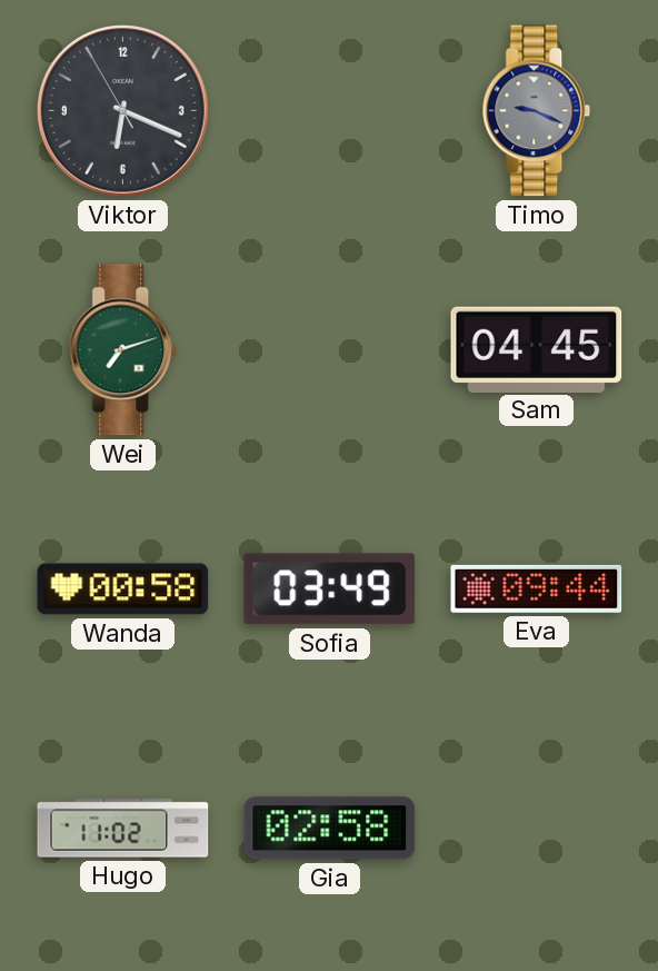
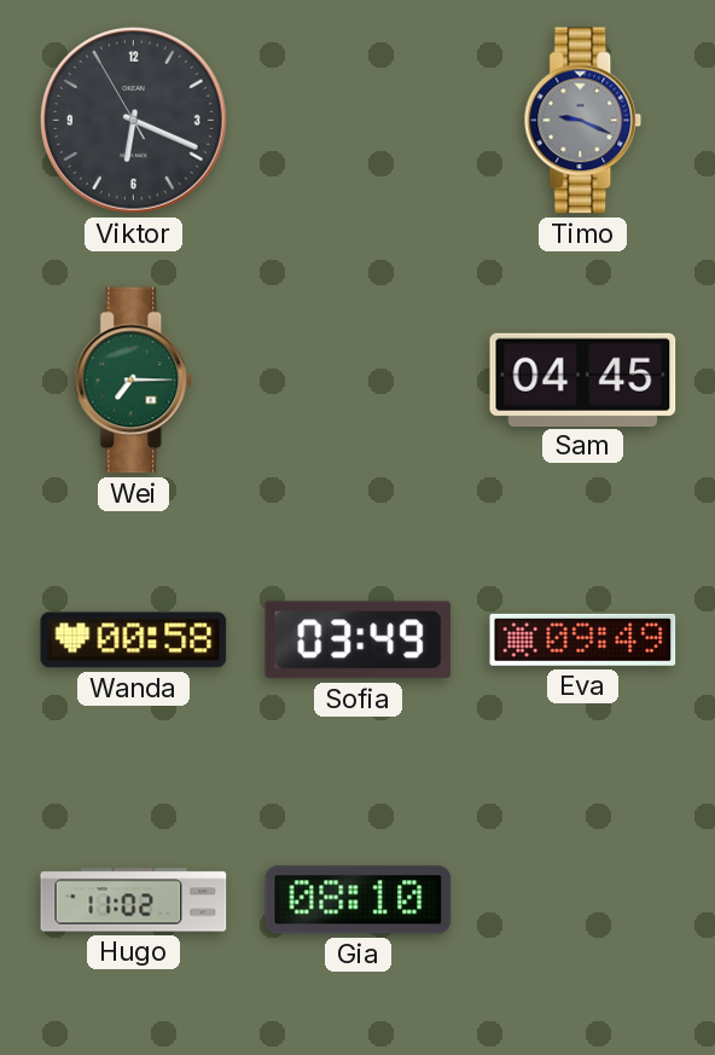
Wei: 7:12 -> 7:15
Eva: 09:44 -> 09:49
Gia: 02:58 -> 08:10
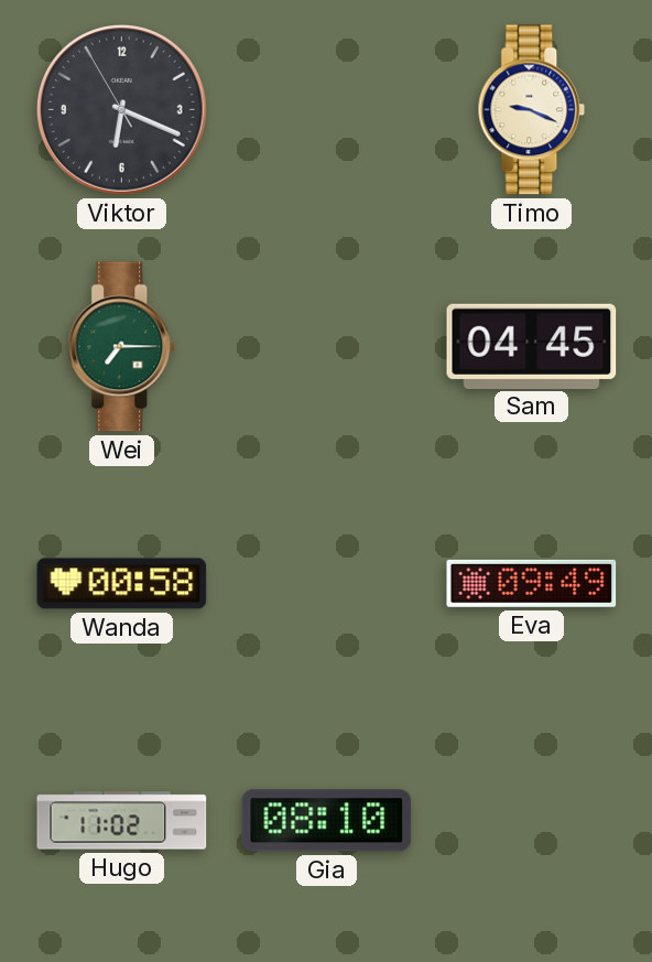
Timo dial: grey -> cream
Sofia: 03:49 -> none
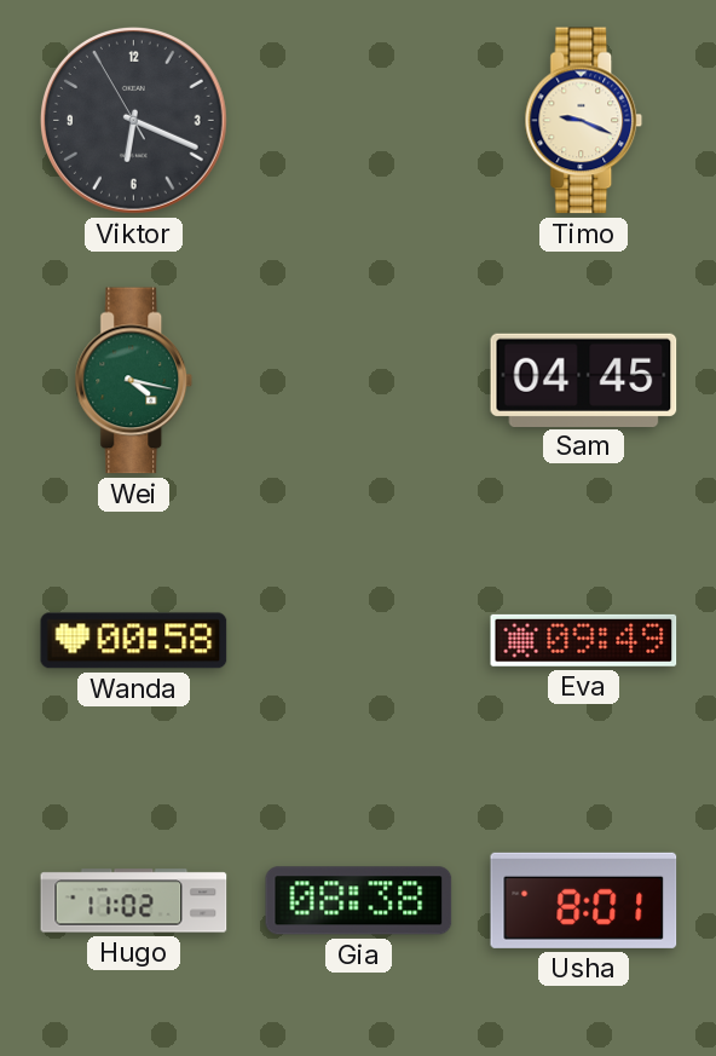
Wei: 7:15 -> 4:17
Gia: 08:10 -> 08:38
Usha: none -> 8:01
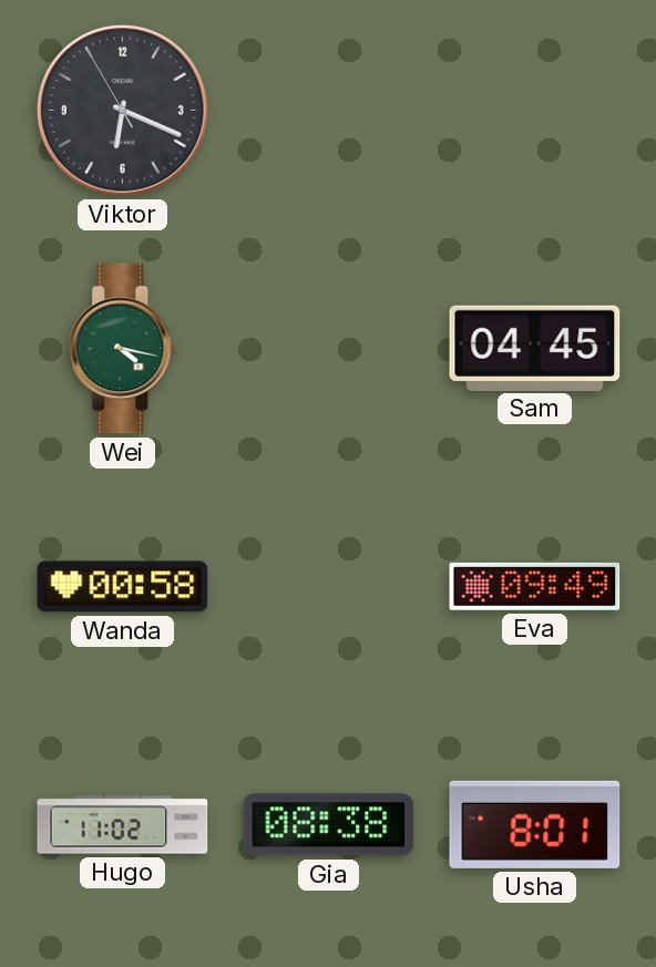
Timo: 9:19 -> none
